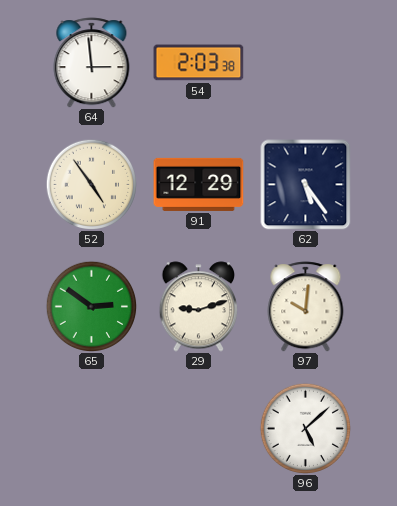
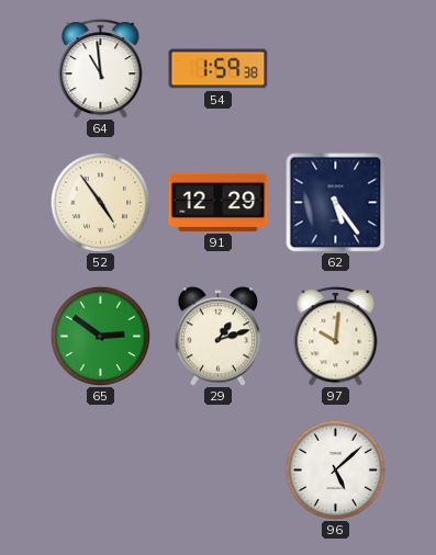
64: 2:59 -> 10:59
54: 2:03 -> 1:59
29: 9:12 -> 1:12
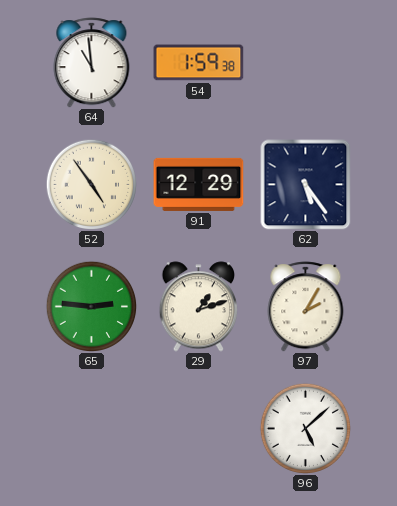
65: 2:51 -> 2:46
97: 10:01 -> 2:05
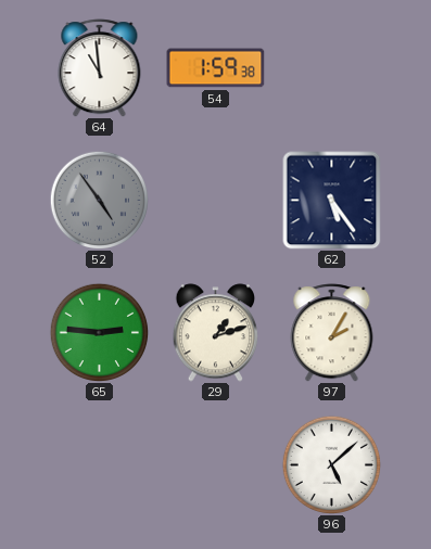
52 dial: cream -> grey
91: 12:29 -> none
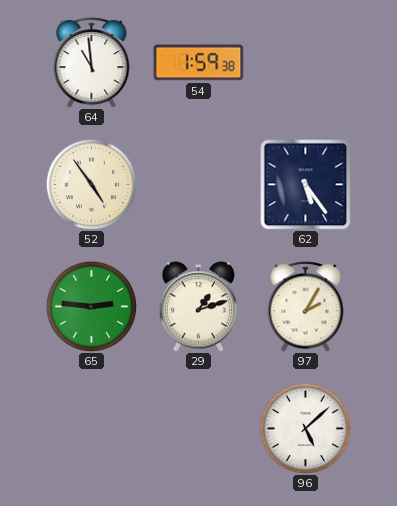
52 dial: grey -> cream
